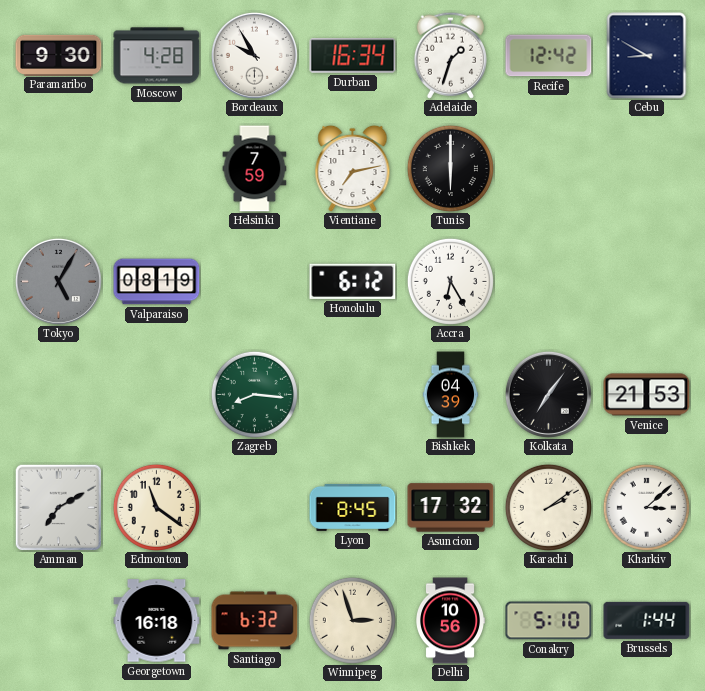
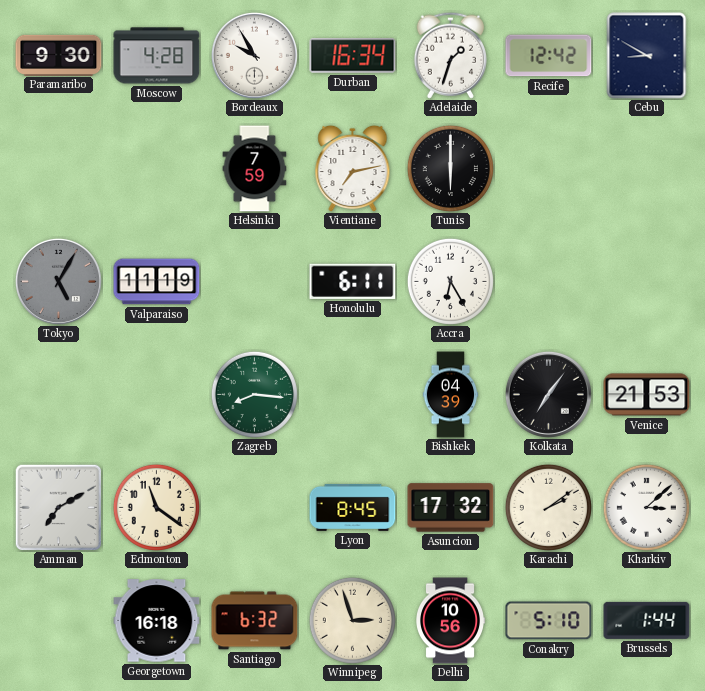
Valparaiso: 08:19 -> 11:19
Honolulu: 6:12 -> 6:11
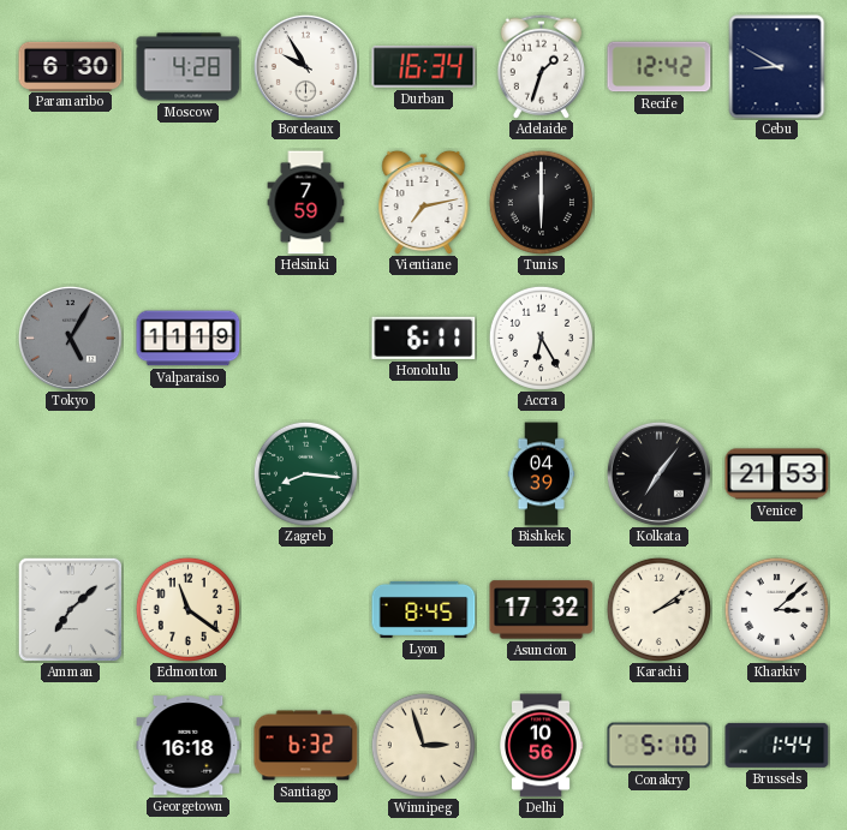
Paramaribo: 9:30 -> 6:30
Amman: 7:10 -> 7:08
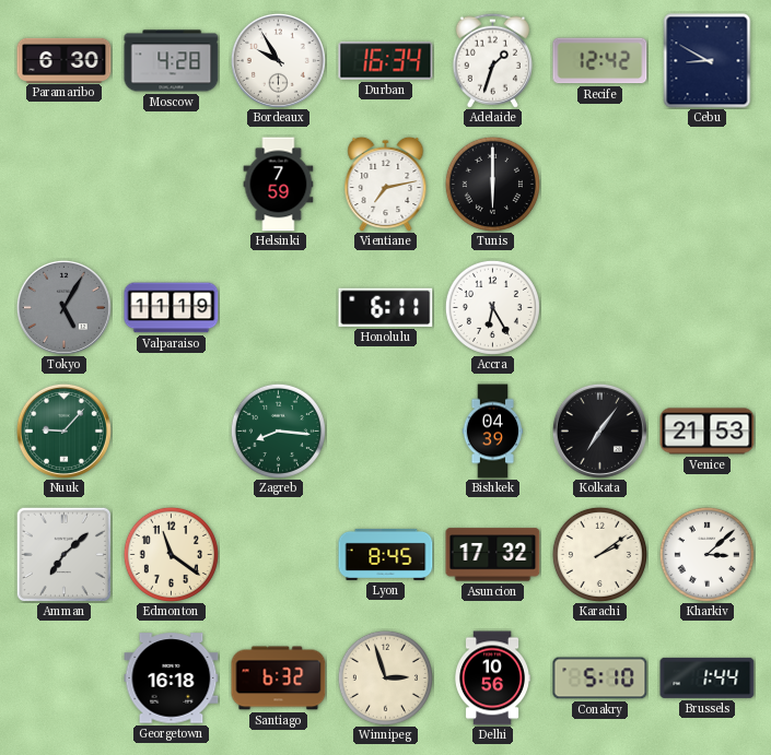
Nuuk: none -> 9:07
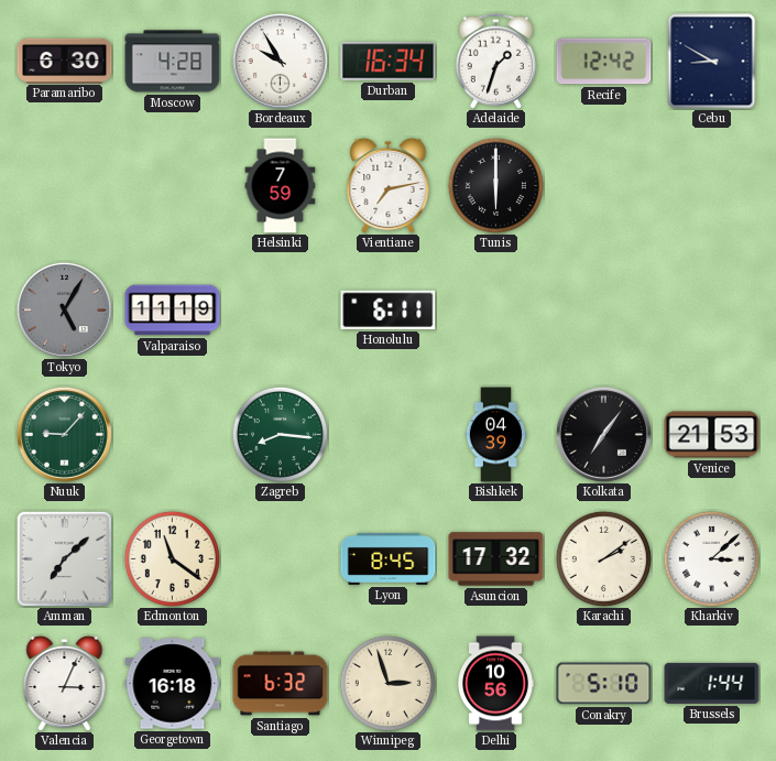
Accra: 6:25 -> none
Valencia: none -> 3:04
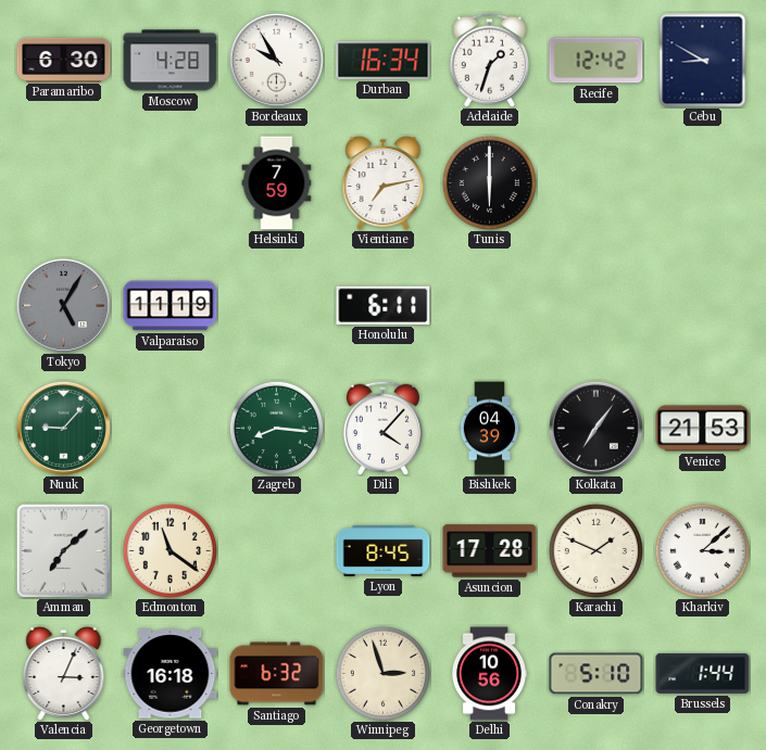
Dili: none -> 4:07
Asuncion: 17:32 -> 17:28
Karachi: 2:09 -> 1:49
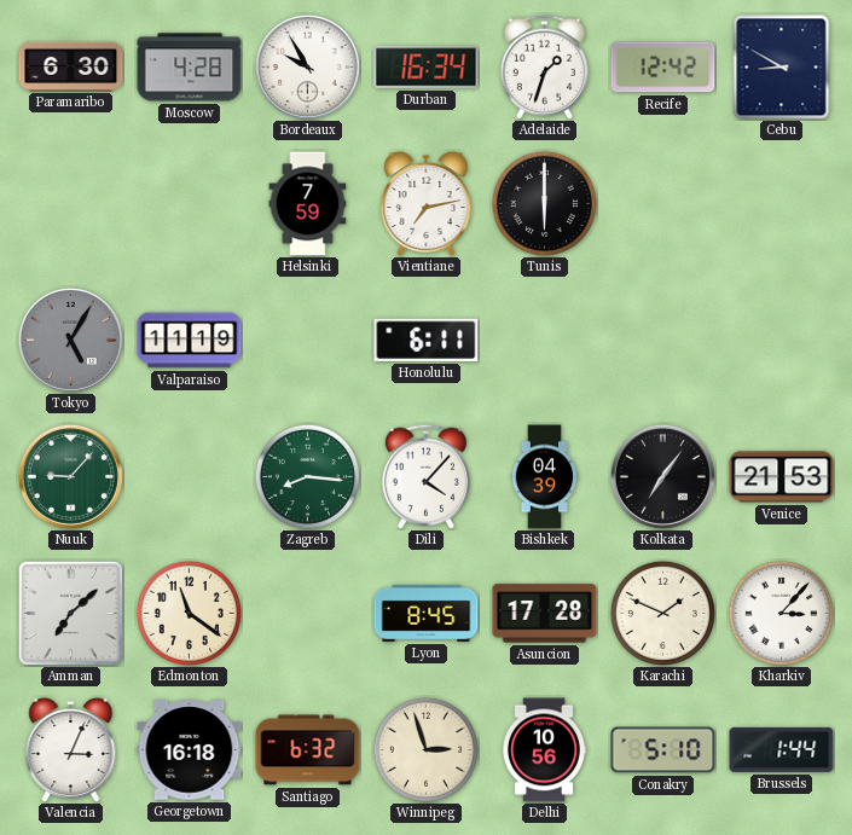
Kharkiv: 3:08 -> 3:07
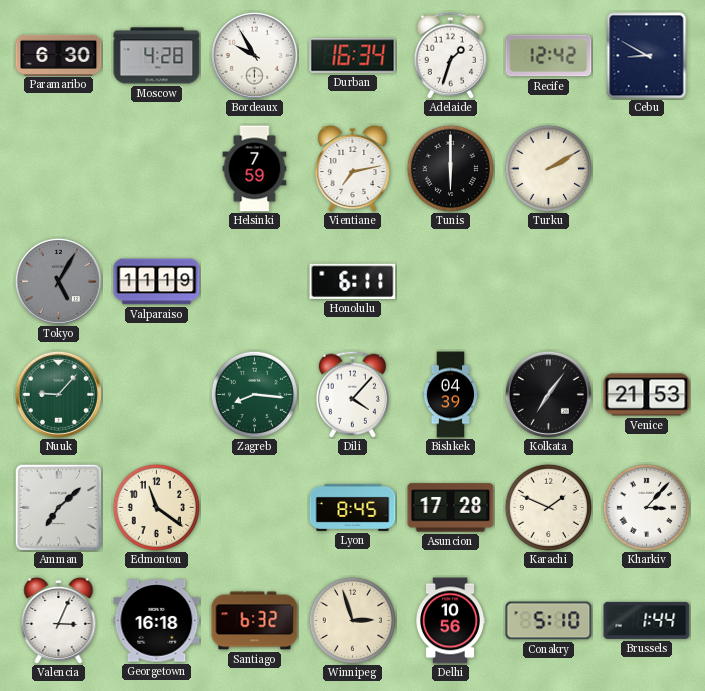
Turku: none -> 2:10
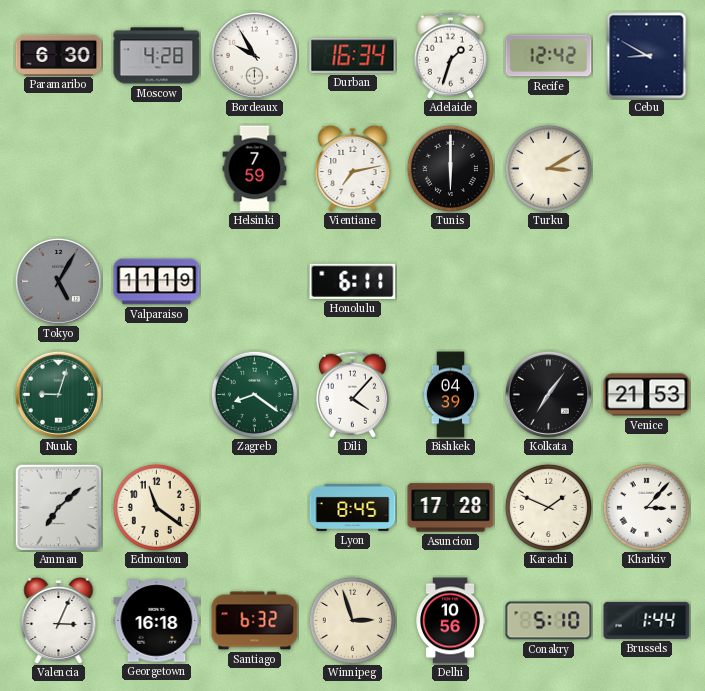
Turku: 2:10 -> 3:10
Nuuk: 9:07 -> 9:03
Zagreb: 8:16 -> 8:21
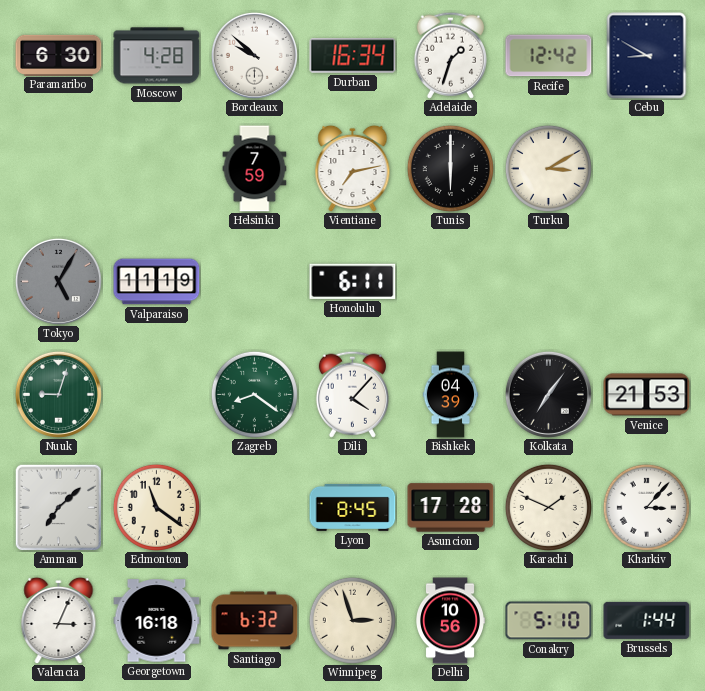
Bordeaux: 9:55 -> 9:52
